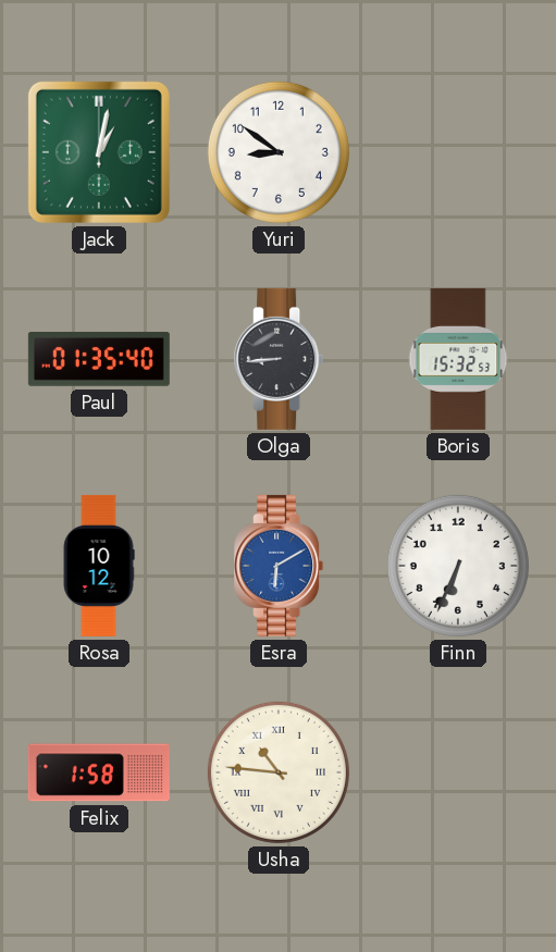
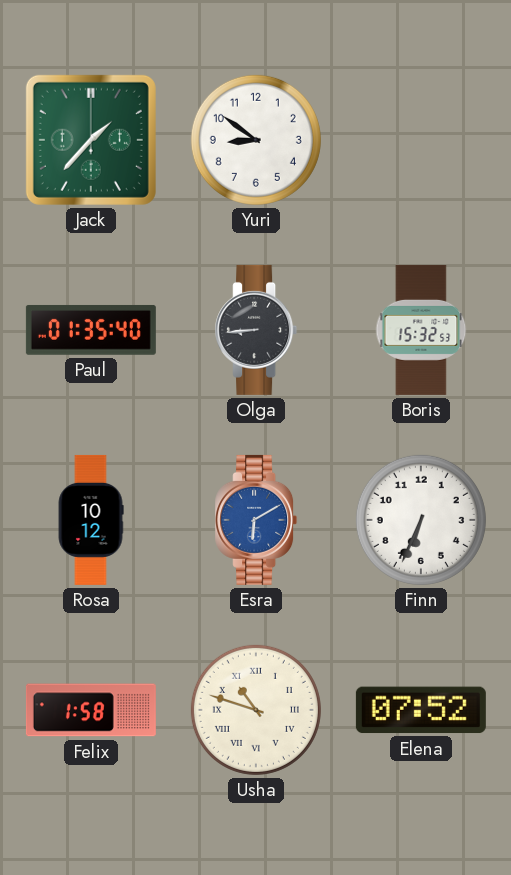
Jack: 1:02 -> 1:37
Usha: 10:46 -> 10:48
Elena: none -> 07:52
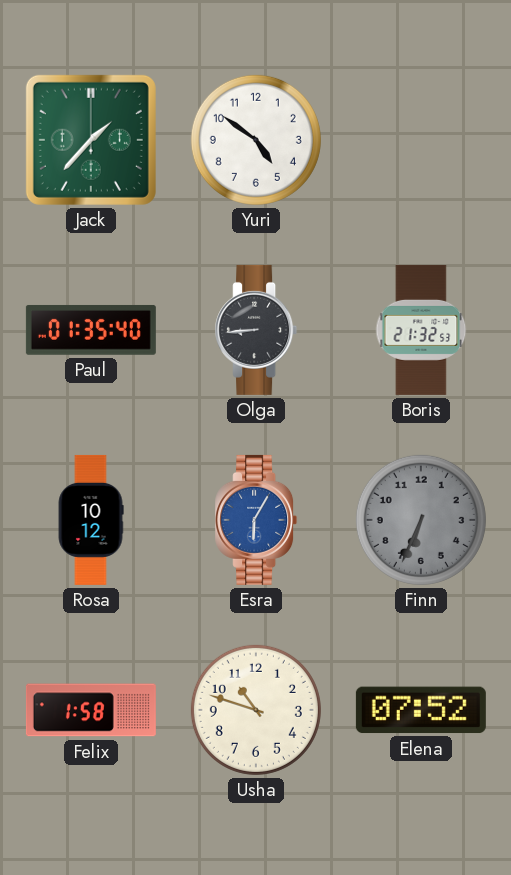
Yuri: 8:51 -> 4:51
Boris: 15:32 -> 21:32
Esra: 6:10 -> 6:05
Finn dial: white -> grey
Usha numerals: Roman -> Arabic
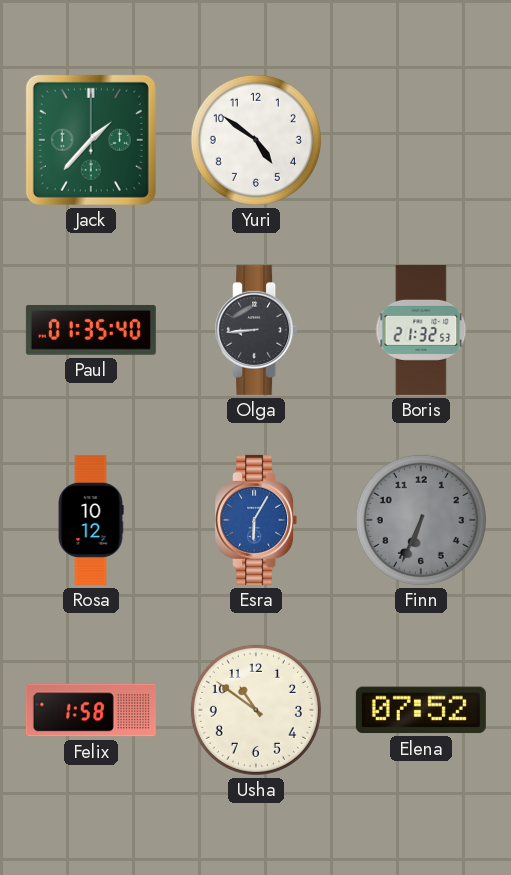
Usha: 10:48 -> 10:51
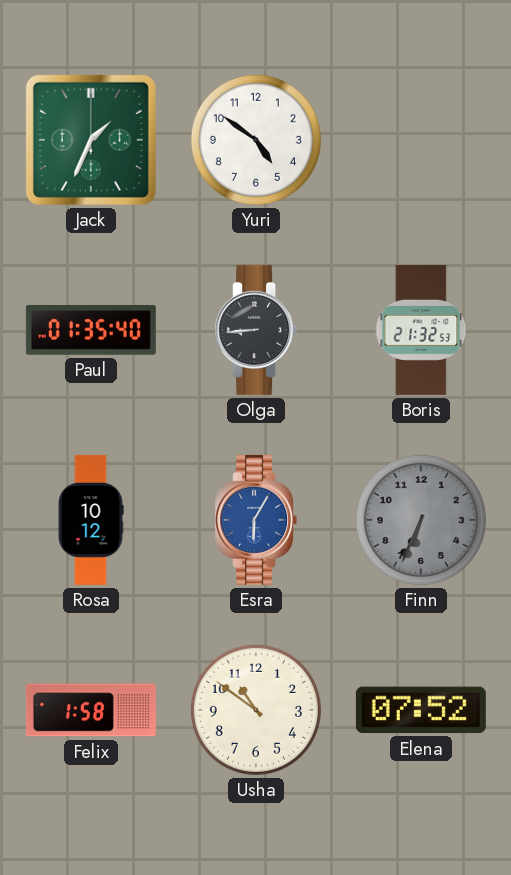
Jack: 1:37 -> 1:34
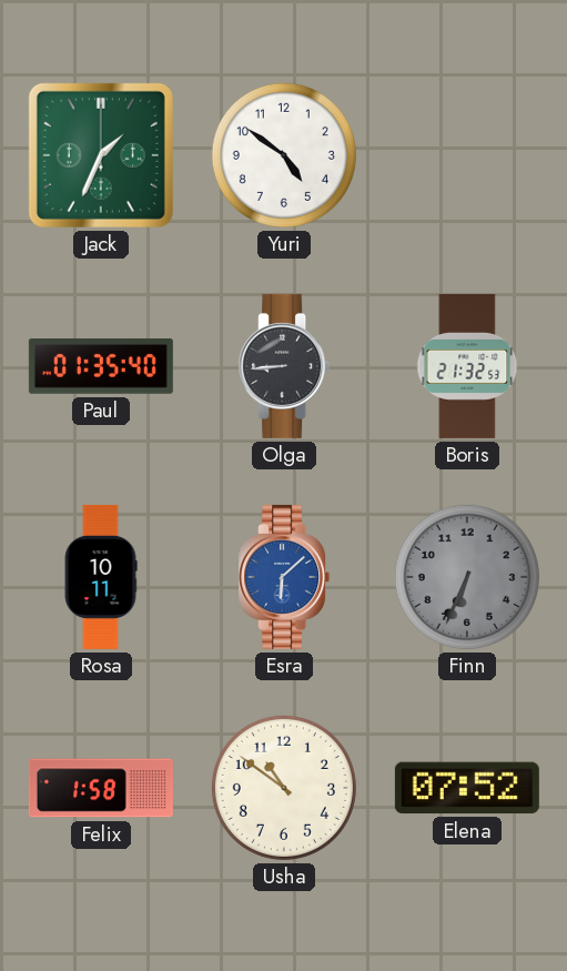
Rosa: 10:12 -> 10:11
Esra: 6:05 -> 6:08
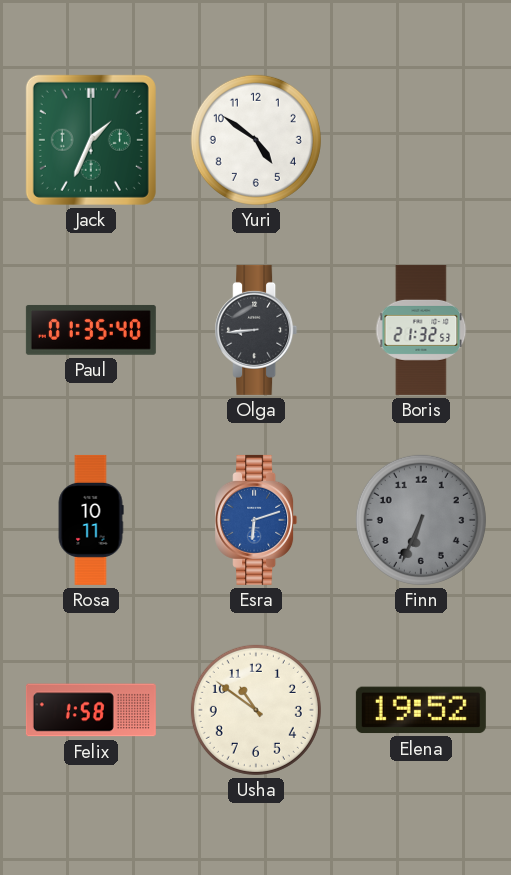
Esra: 6:08 -> 6:12
Elena: 07:52 -> 19:52
